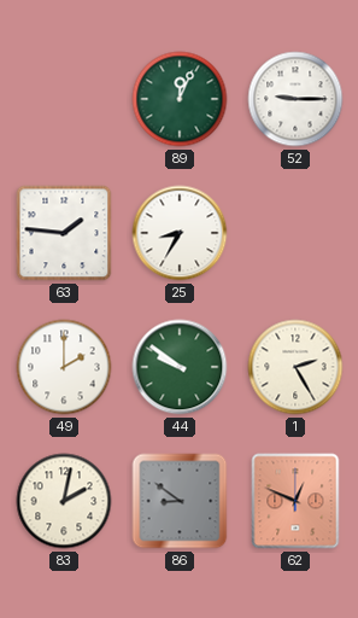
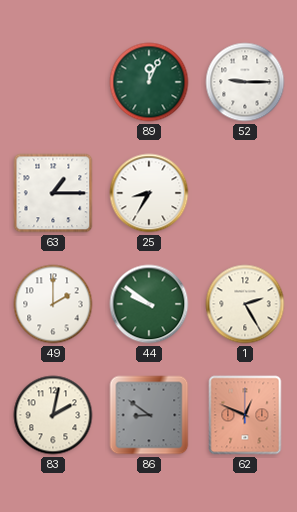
63: 1:46 -> 1:15
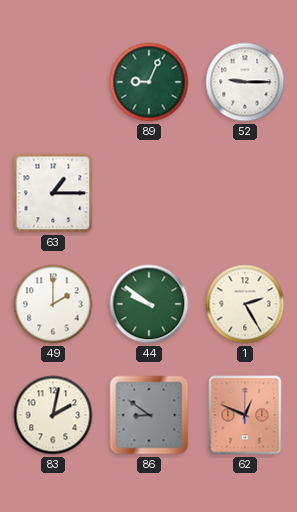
89: 12:04 -> 9:04
25: 8:35 -> none
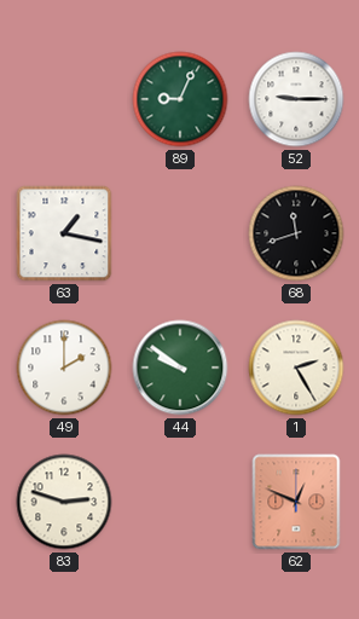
63: 1:15 -> 1:17
68: none -> 11:42
83: 2:02 -> 2:48
86: 8:51 -> none
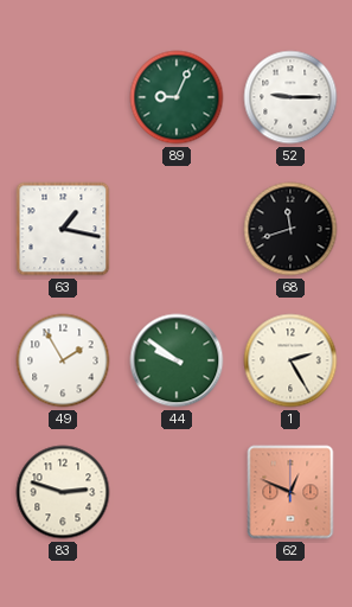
49: 2:00 -> 1:55
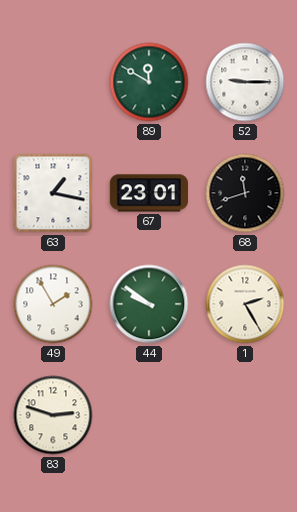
89: 9:04 -> 11:50
67: none -> 23:01
62: 12:49 -> none
